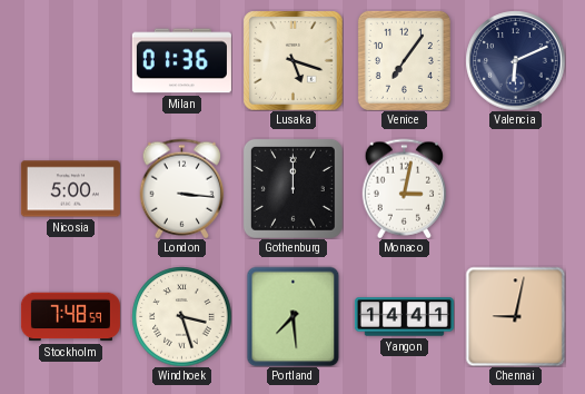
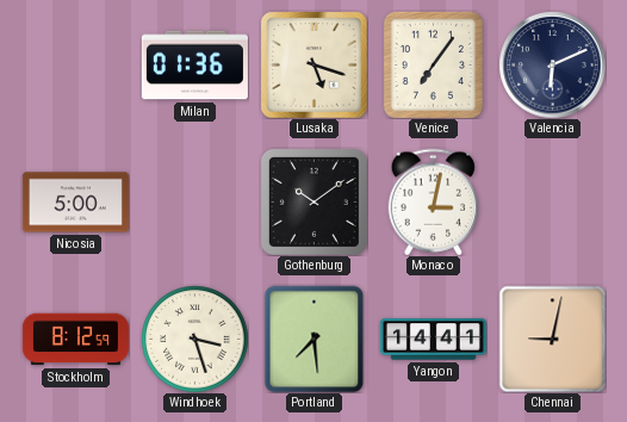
London: 3:16 -> none
Gothenburg: 12:00 -> 10:09
Stockholm: 7:48 -> 8:12
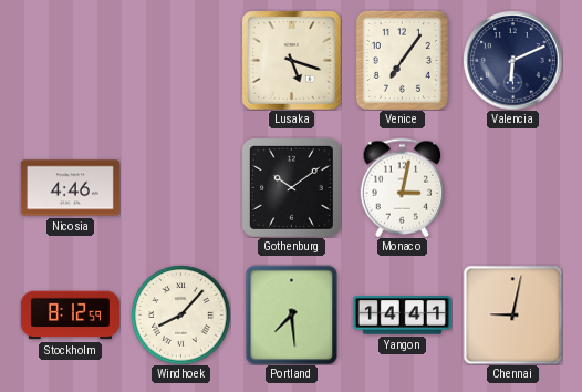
Milan: 01:36 -> none
Nicosia: 5:00 -> 4:46
Windhoek: 3:27 -> 8:07
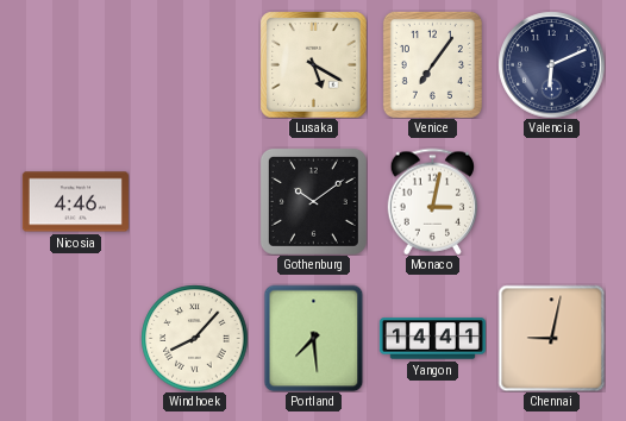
Lusaka: 5:18 -> 5:20
Stockholm: 8:12 -> none
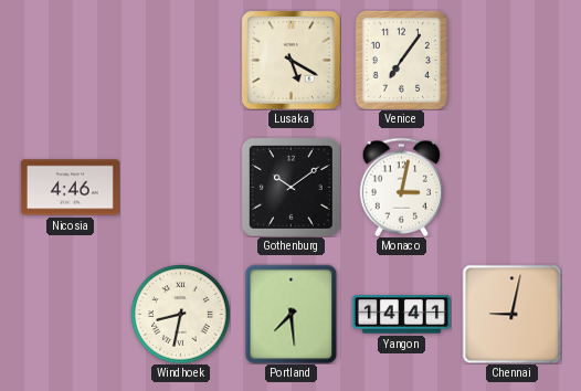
Valencia: 6:11 -> none
Windhoek: 8:07 -> 8:32
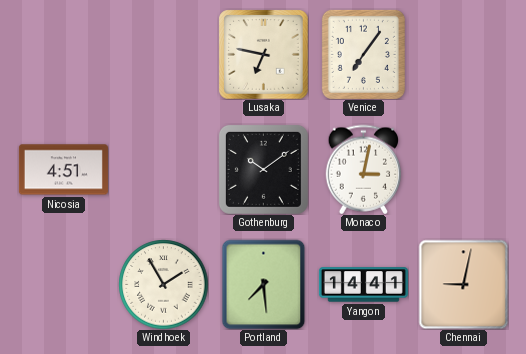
Lusaka: 5:20 -> 6:47
Nicosia: 4:46 -> 4:51
Windhoek: 8:32 -> 1:55
